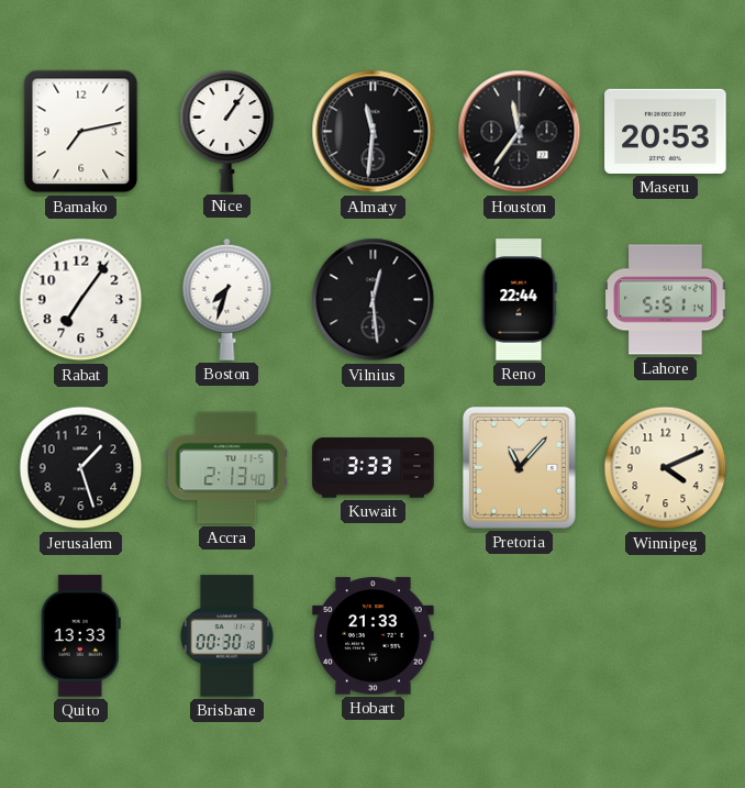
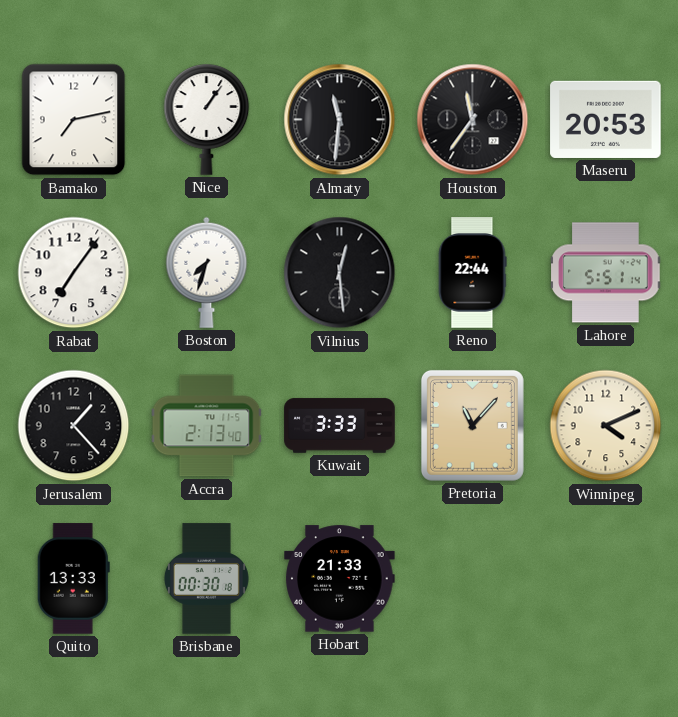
Jerusalem: 1:27 -> 1:23
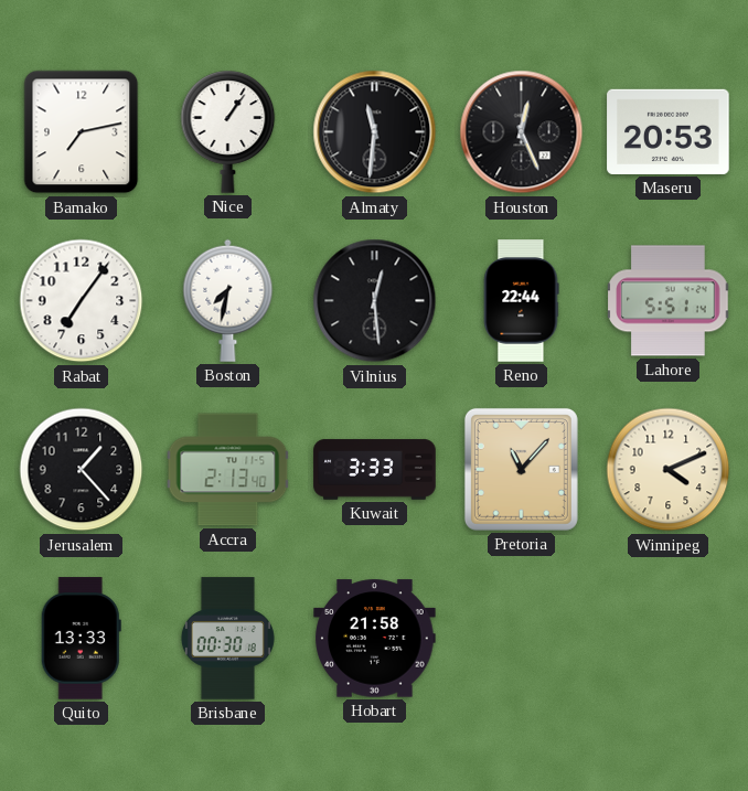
Houston: 11:36 -> 12:26
Boston: 7:33 -> 7:32
Hobart: 21:33 -> 21:58
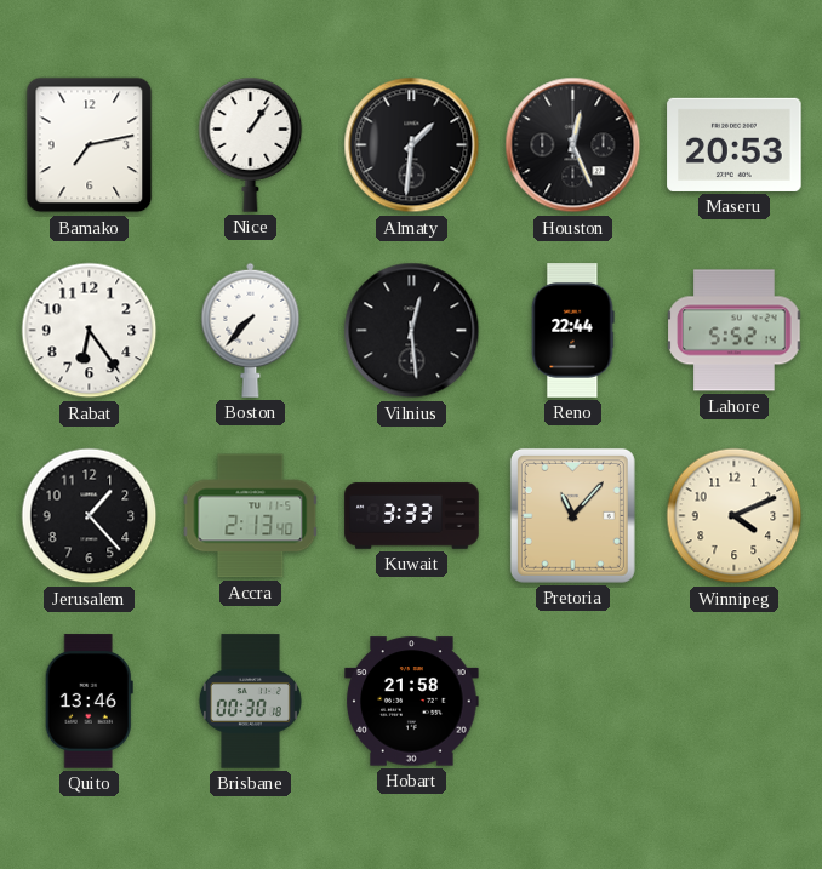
Almaty: 11:31 -> 1:31
Rabat: 7:06 -> 6:24
Boston: 7:32 -> 7:37
Lahore: 5:51 -> 5:52
Quito: 13:33 -> 13:46
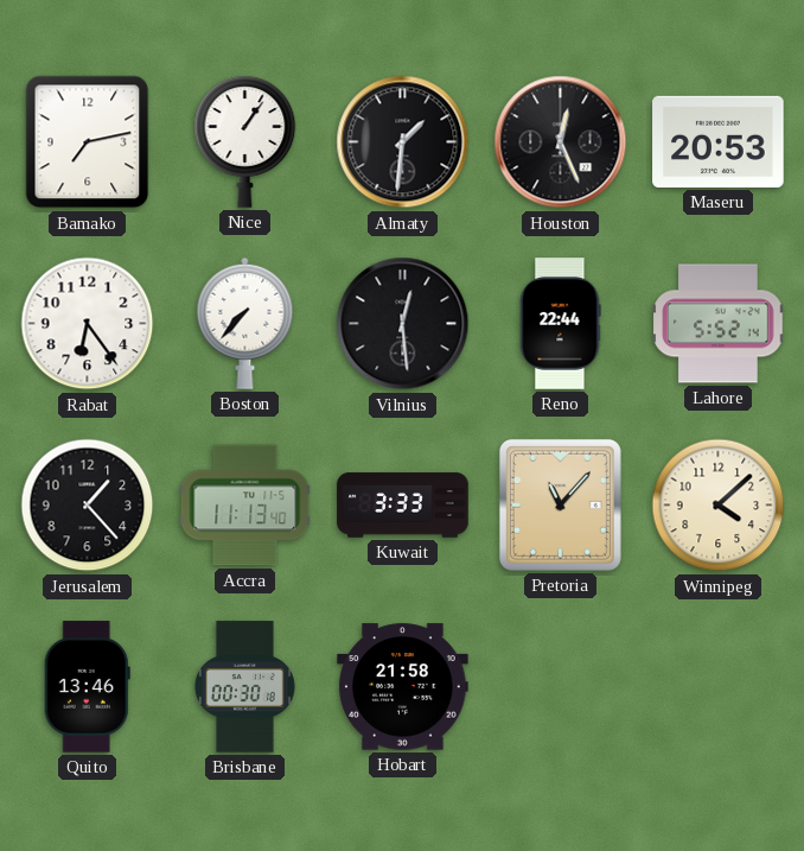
Accra: 2:13 -> 11:13
Winnipeg: 4:11 -> 4:08
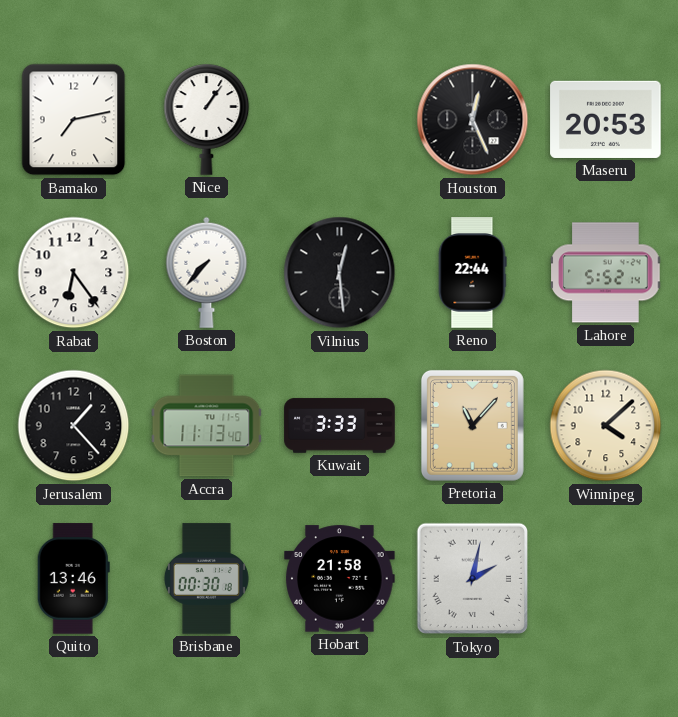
Almaty: 1:31 -> none
Tokyo: none -> 2:02
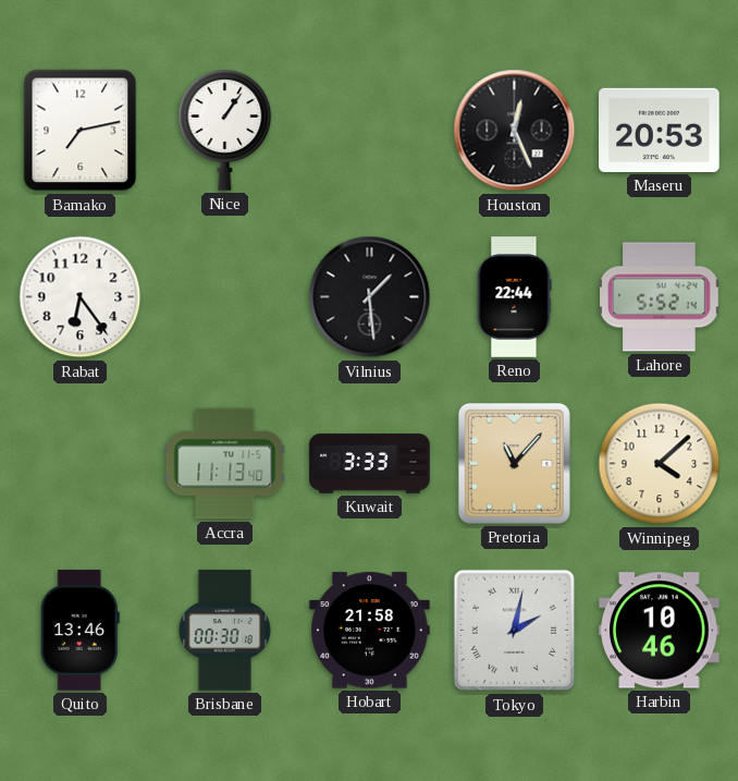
Boston: 7:37 -> none
Vilnius: 12:29 -> 1:29
Jerusalem: 1:23 -> none
Harbin: none -> 10:46
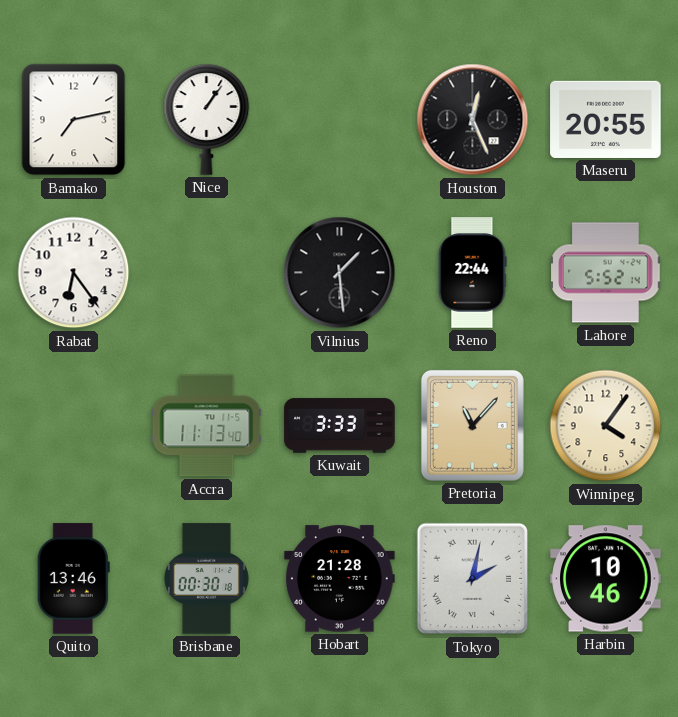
Maseru: 20:53 -> 20:55
Winnipeg: 4:08 -> 4:06
Hobart: 21:58 -> 21:28
